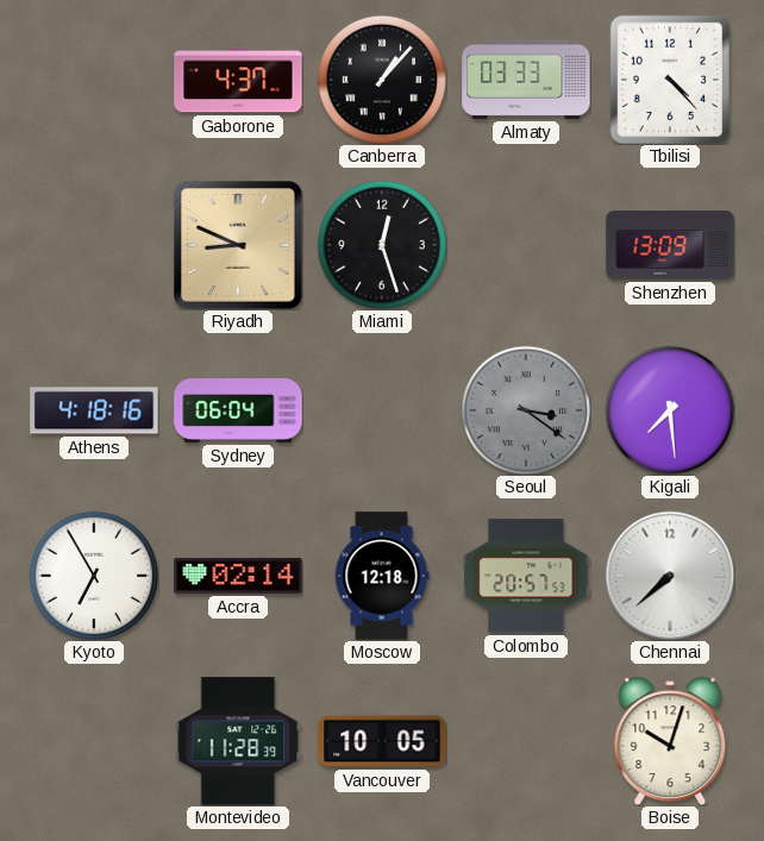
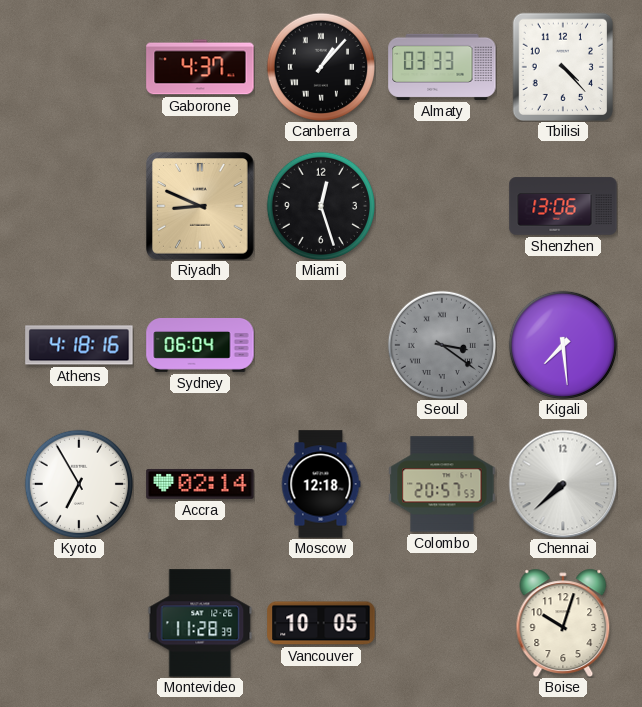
Shenzhen: 13:09 -> 13:06
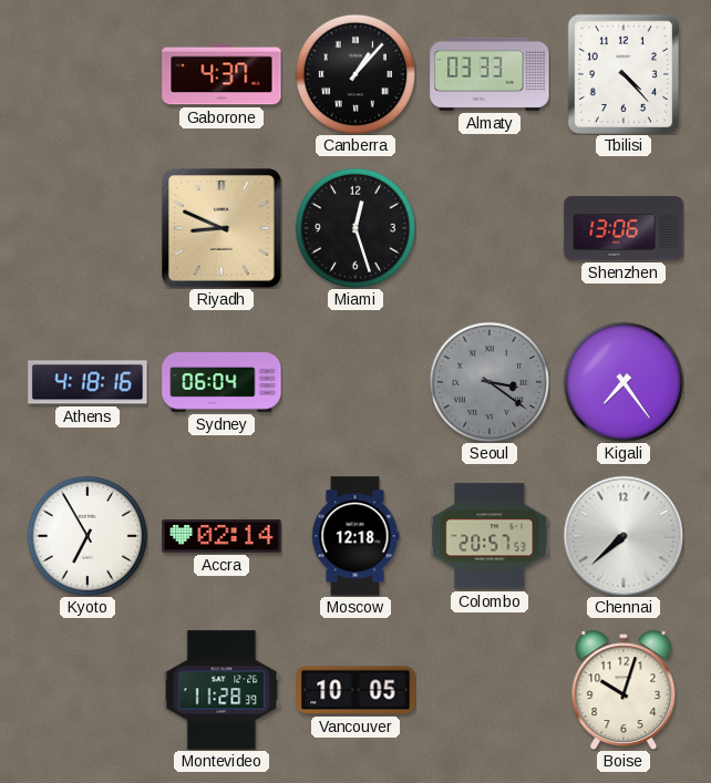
Kigali: 7:29 -> 7:24
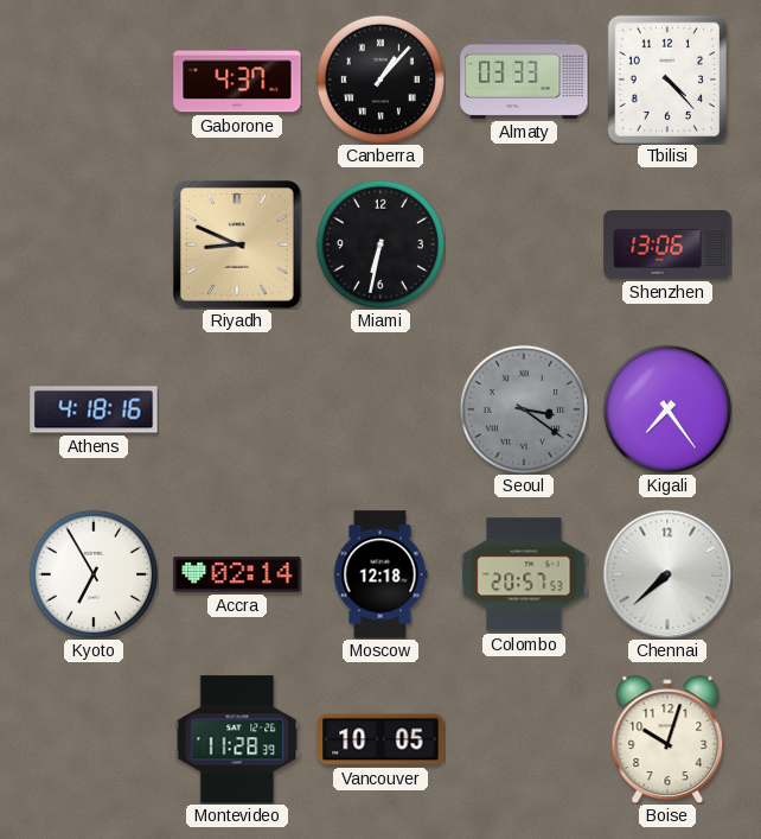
Miami: 12:27 -> 6:32
Sydney: 06:04 -> none
